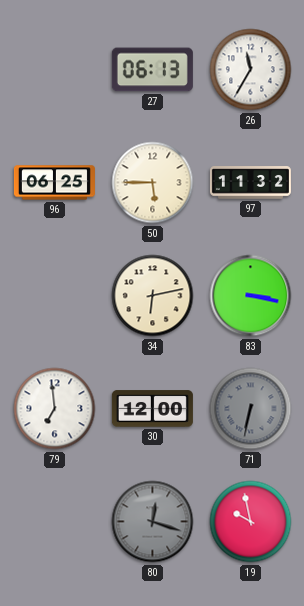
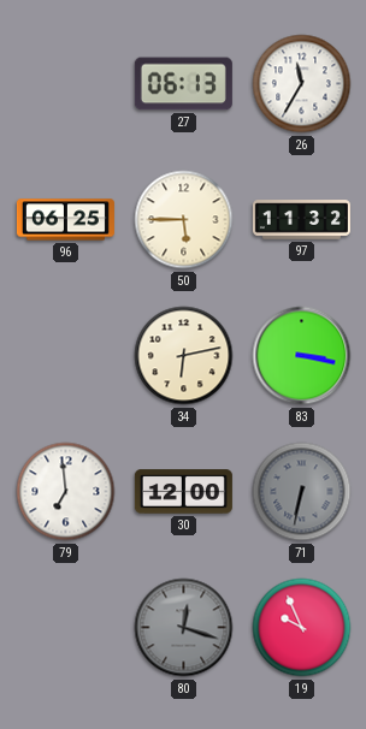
19: 9:58 -> 9:56
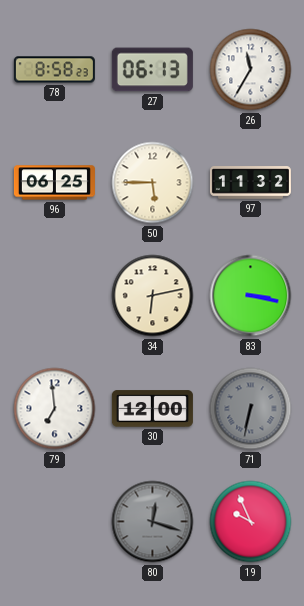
78: none -> 8:58
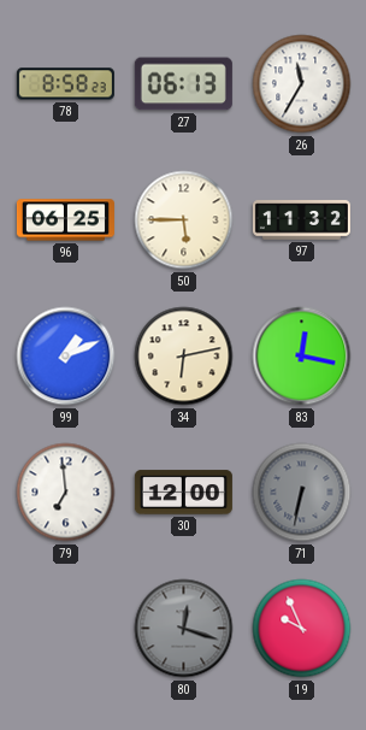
99: none -> 1:11
83: 3:17 -> 12:17
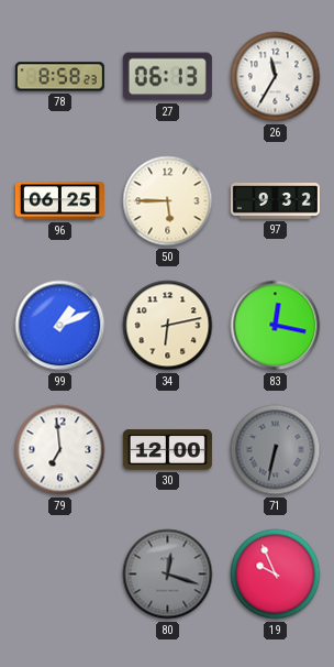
97: 11:32 -> 9:32
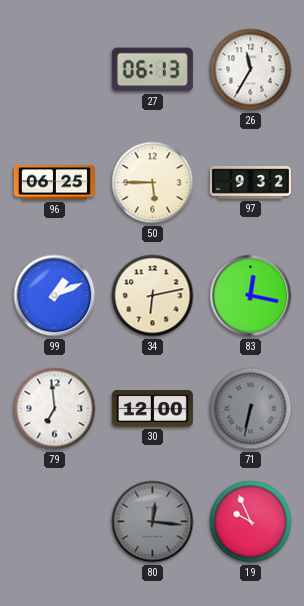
78: 8:58 -> none
80: 12:18 -> 12:16
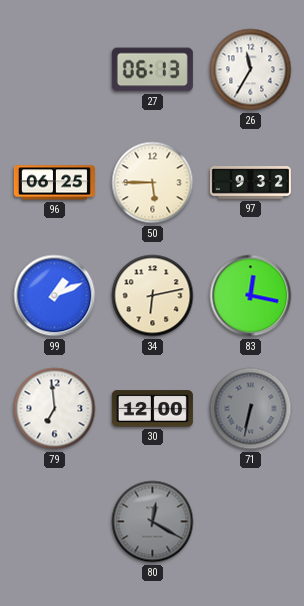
80: 12:16 -> 12:20
19: 9:56 -> none
